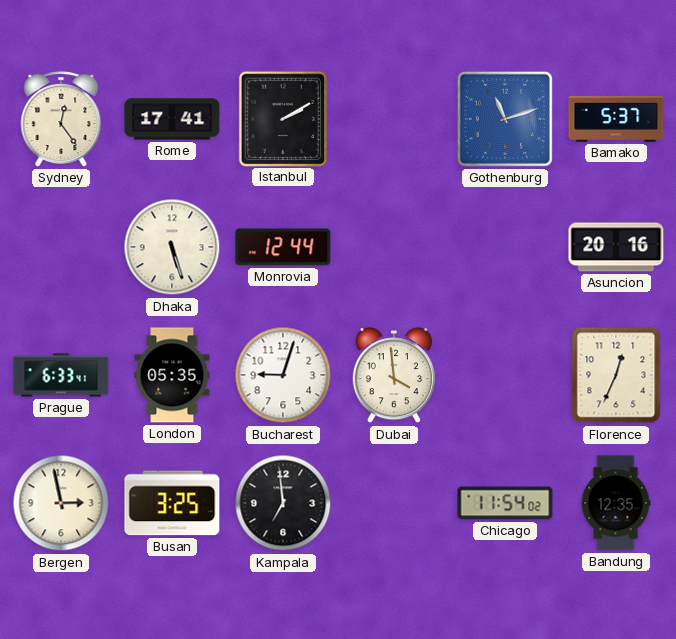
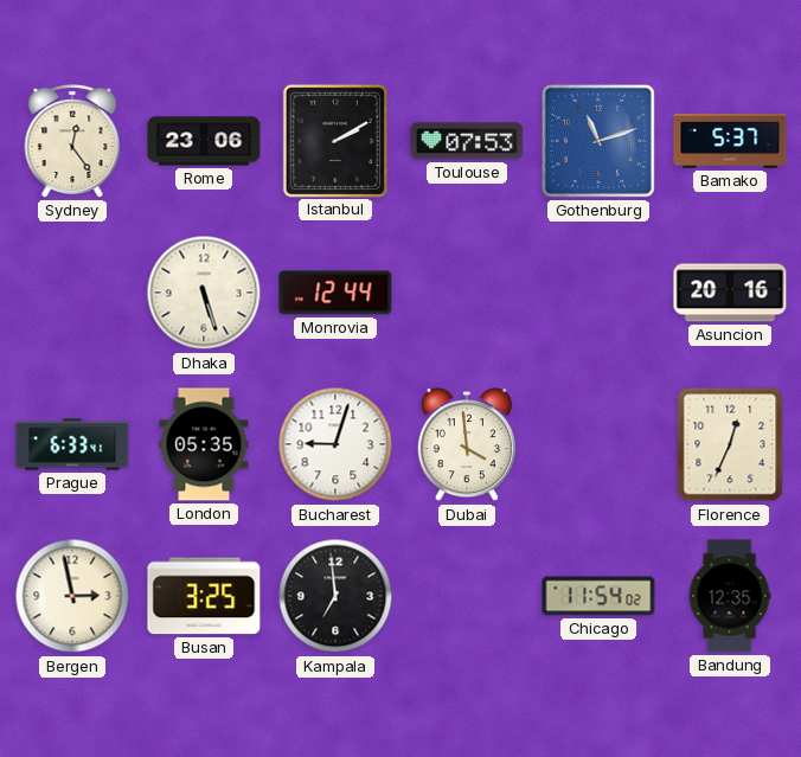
Rome: 17:41 -> 23:06
Toulouse: none -> 07:53
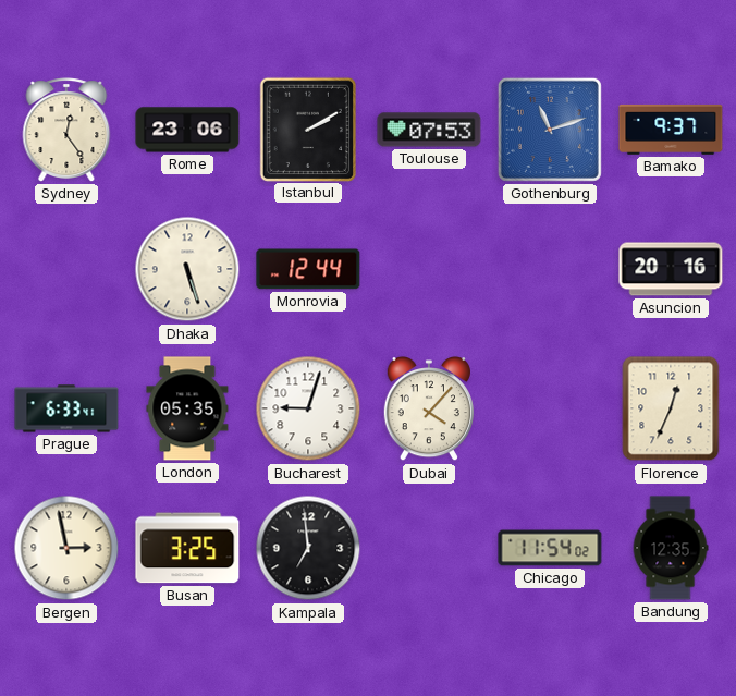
Bamako: 5:37 -> 9:37
Dubai: 3:59 -> 4:07
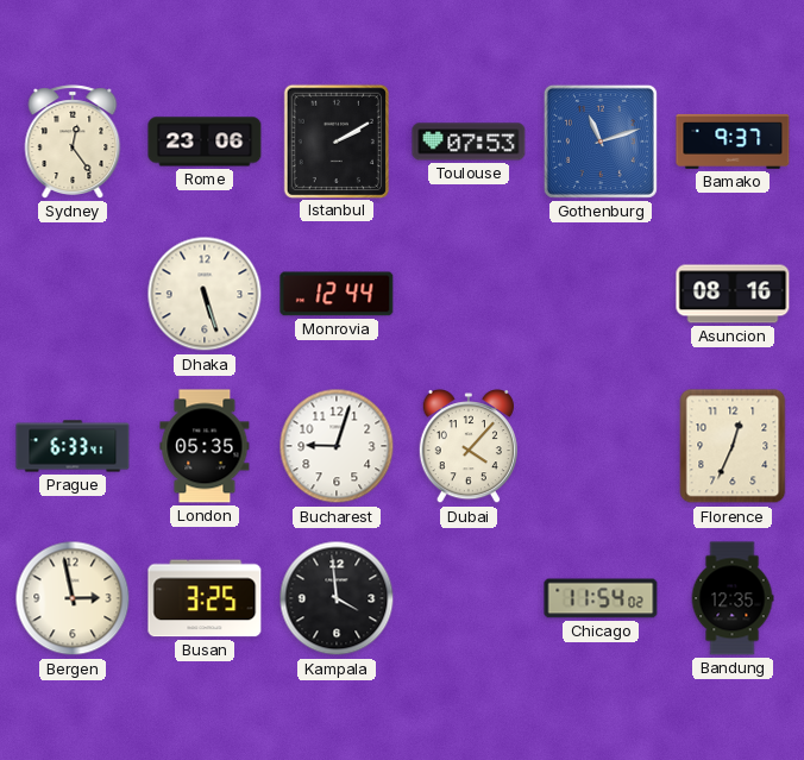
Asuncion: 20:16 -> 08:16
Kampala: 6:59 -> 3:59
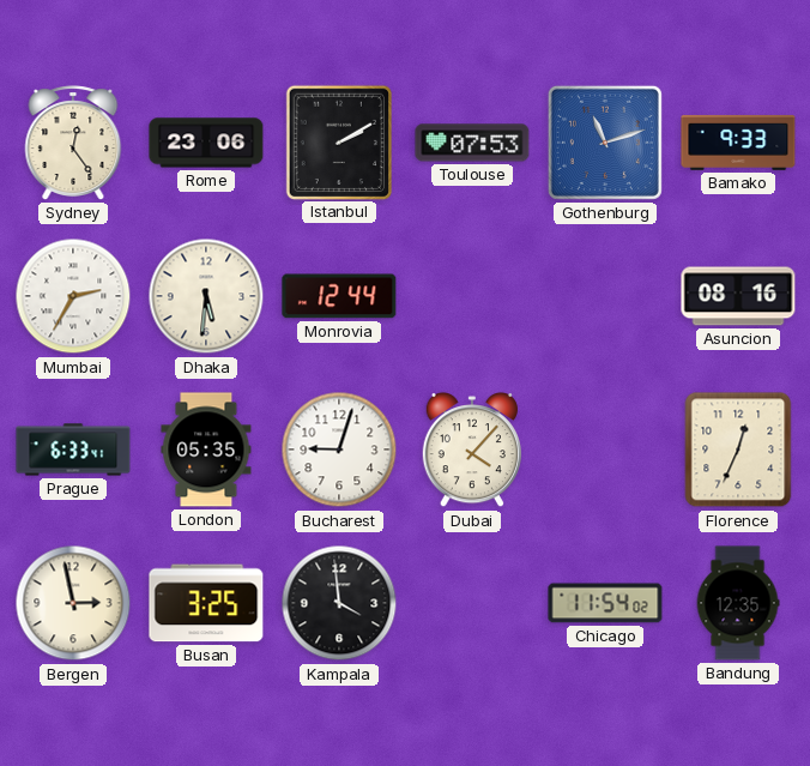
Bamako: 9:37 -> 9:33
Mumbai: none -> 2:35
Dhaka: 5:27 -> 5:31
